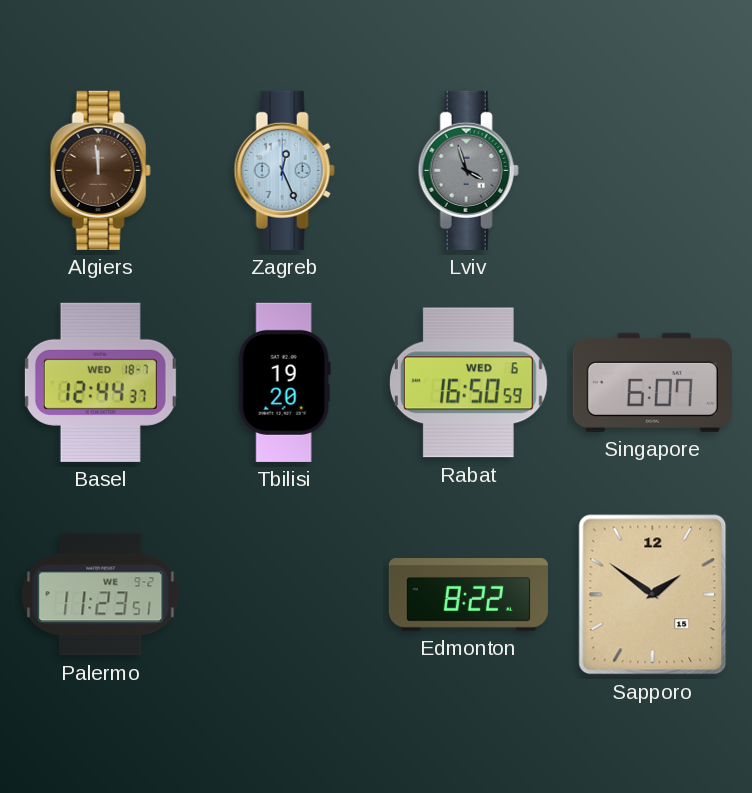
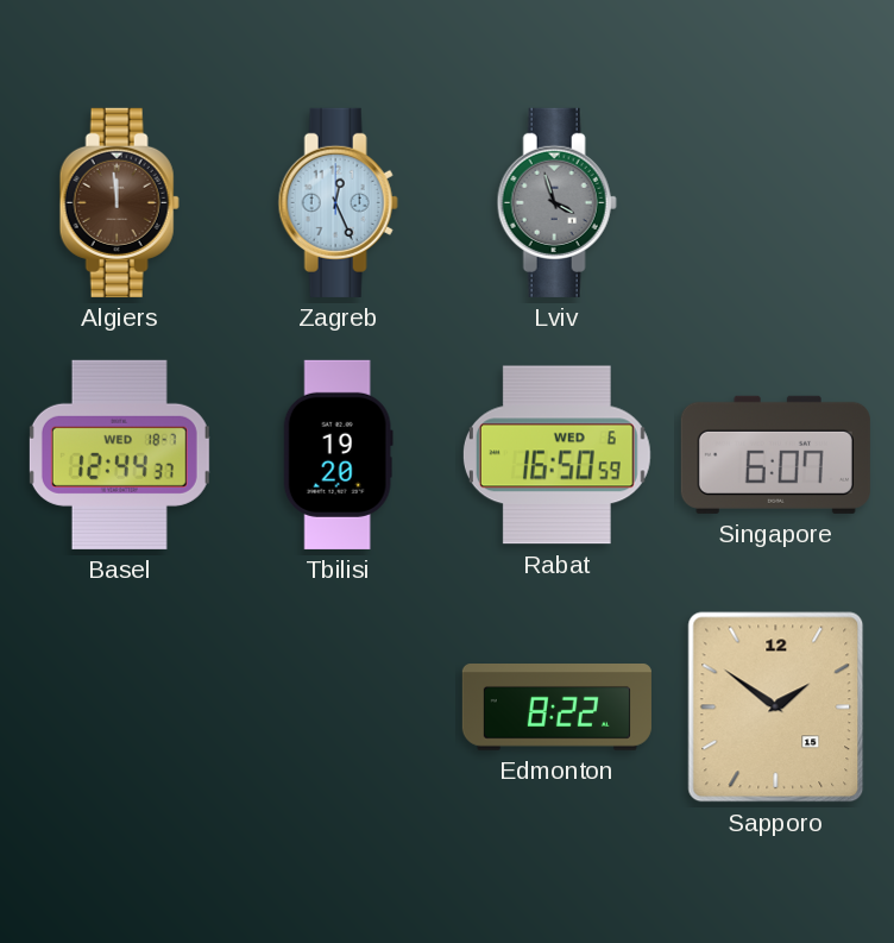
Palermo: 11:23 -> none
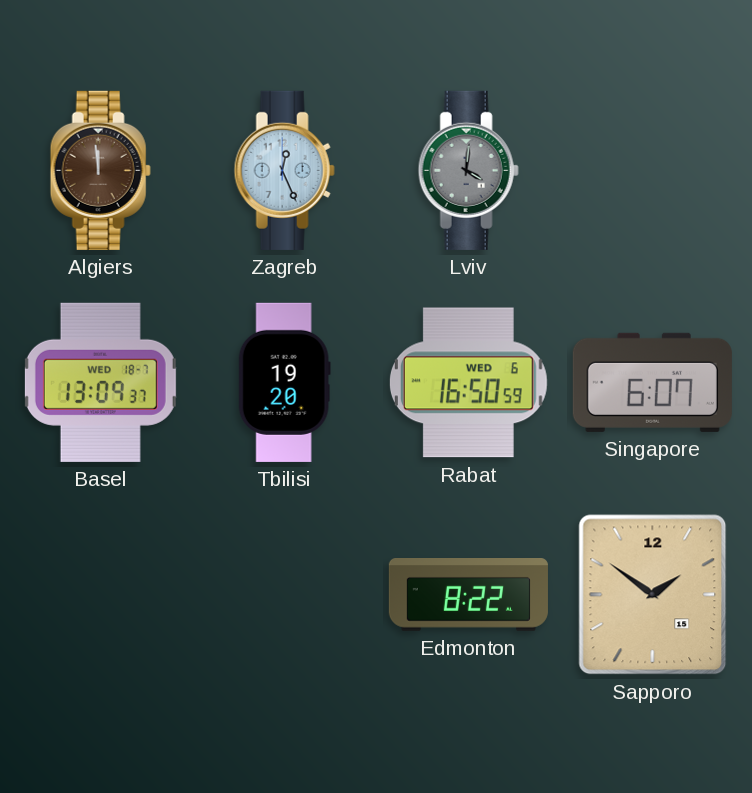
Lviv: 3:57 -> 4:01
Basel: 12:44 -> 13:09
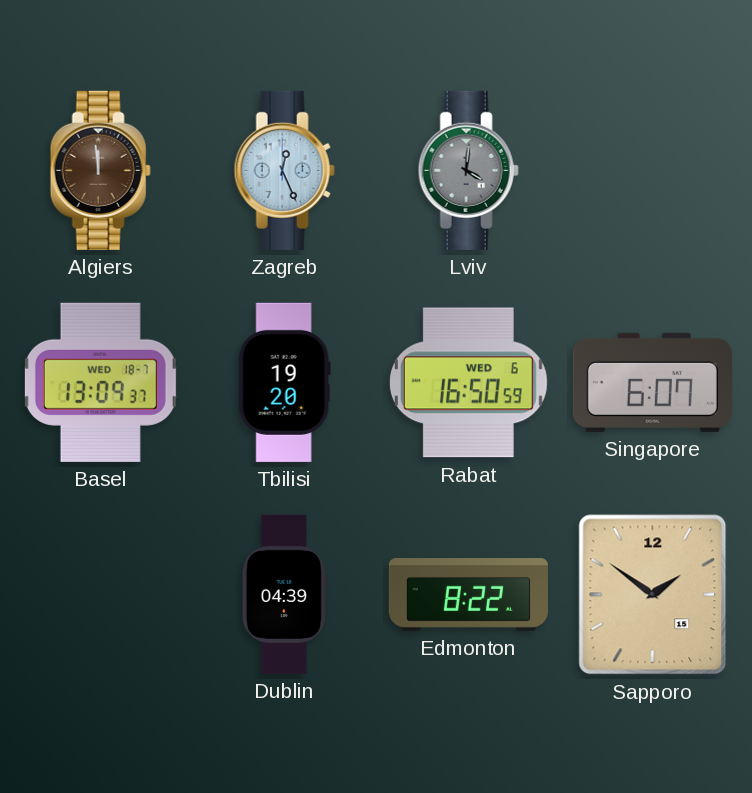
Dublin: none -> 04:39
